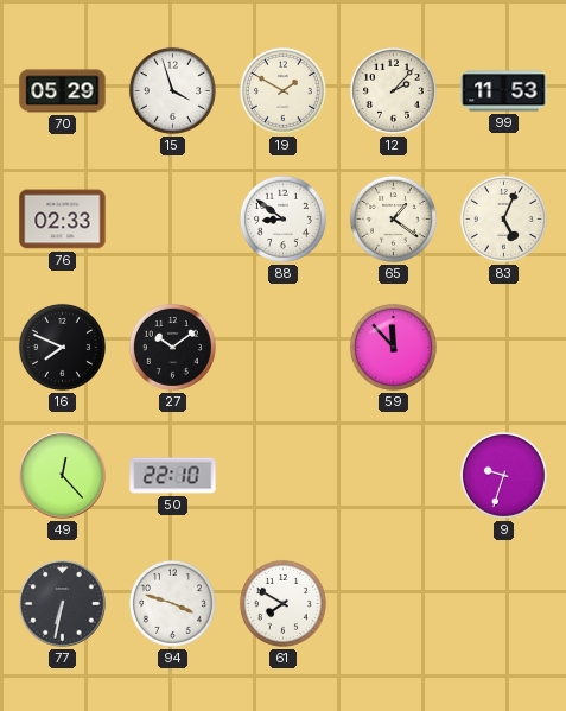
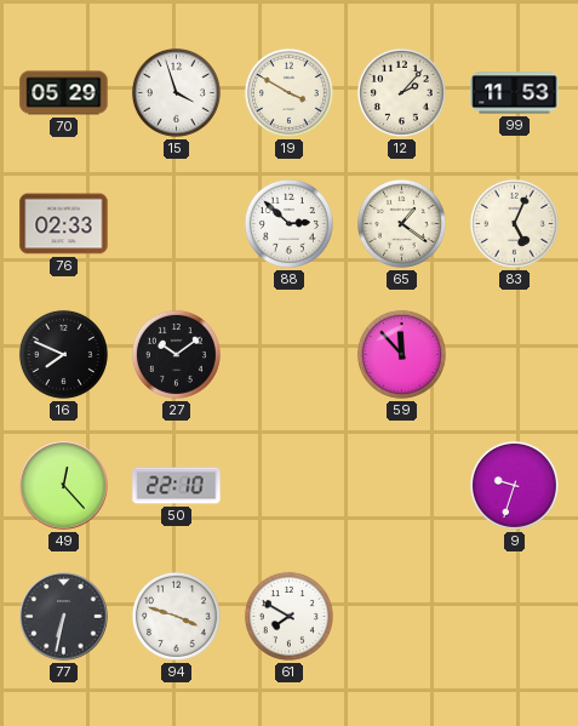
19: 1:50 -> 3:50
88: 8:51 -> 2:52
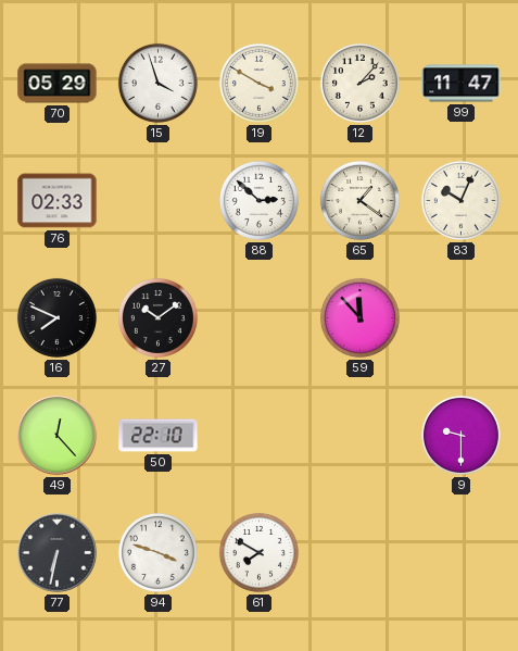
99: 11:53 -> 11:47
83: 5:04 -> 10:04
9: 9:33 -> 9:30
